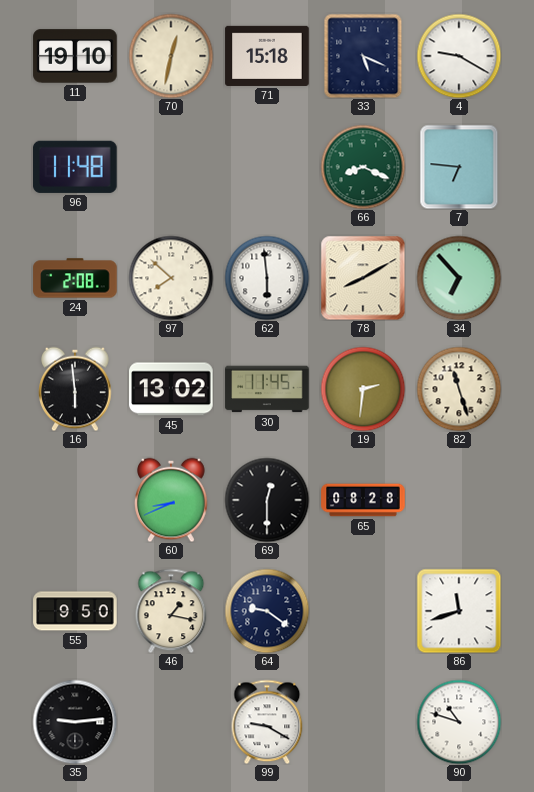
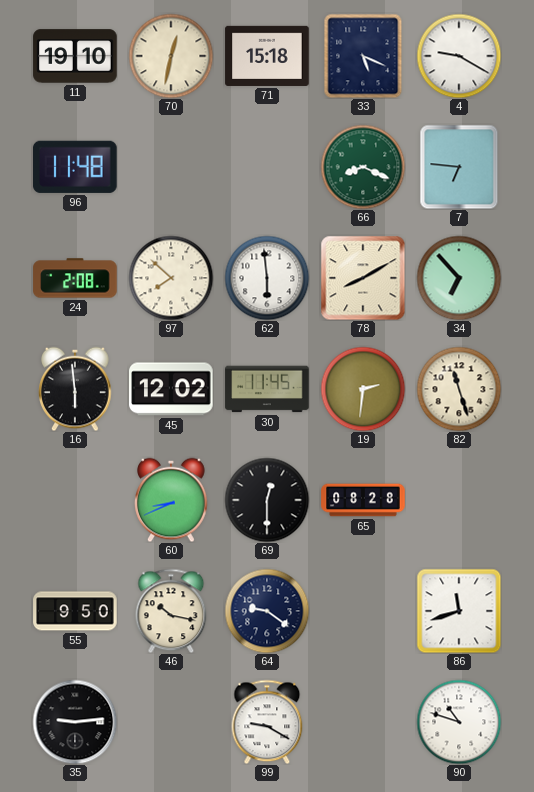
45: 13:02 -> 12:02
46: 1:17 -> 10:17
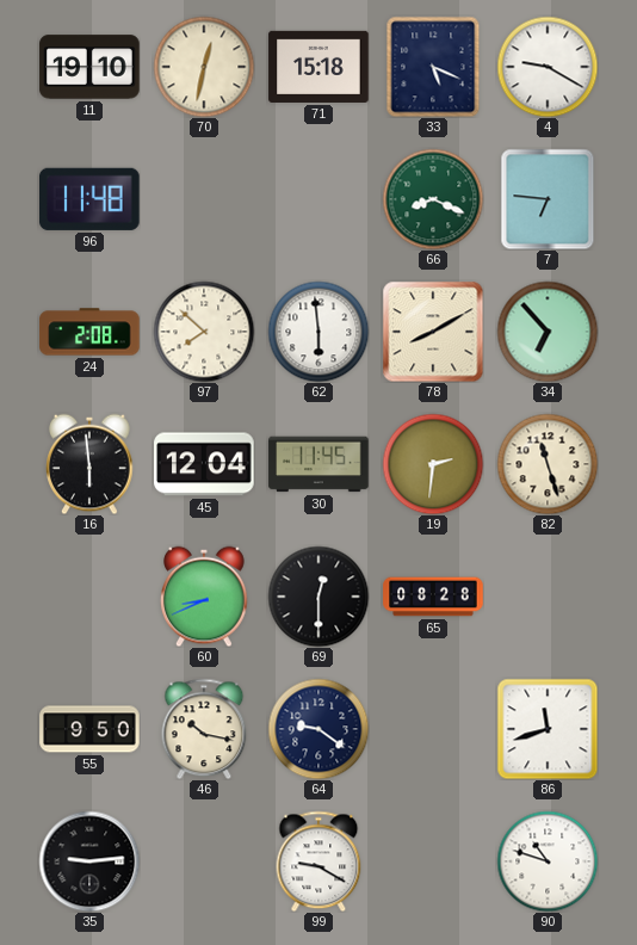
45: 12:02 -> 12:04
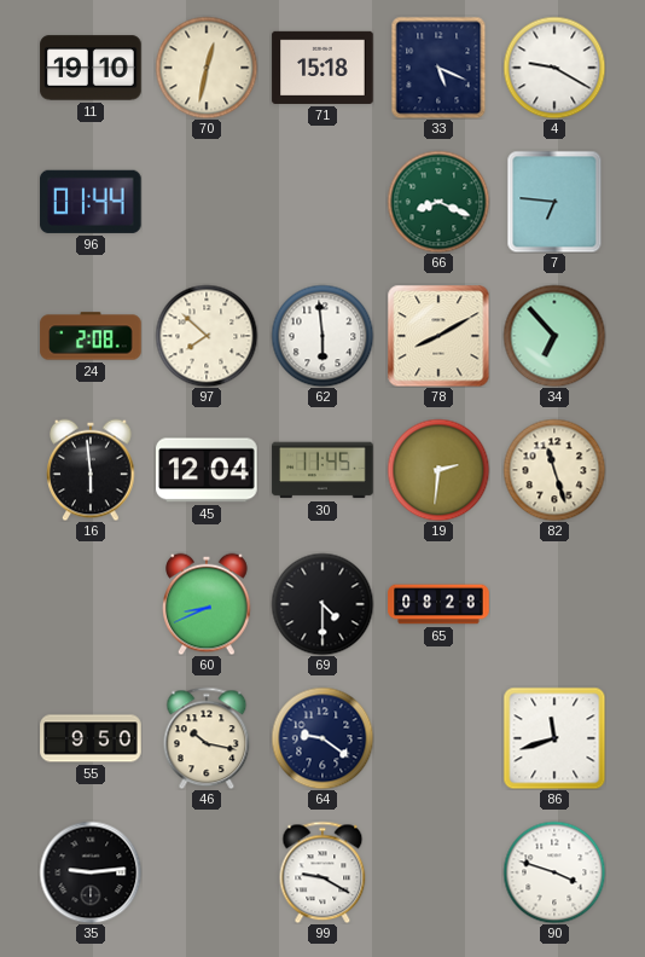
96: 11:48 -> 01:44
69: 12:30 -> 4:30
90: 10:48 -> 3:48
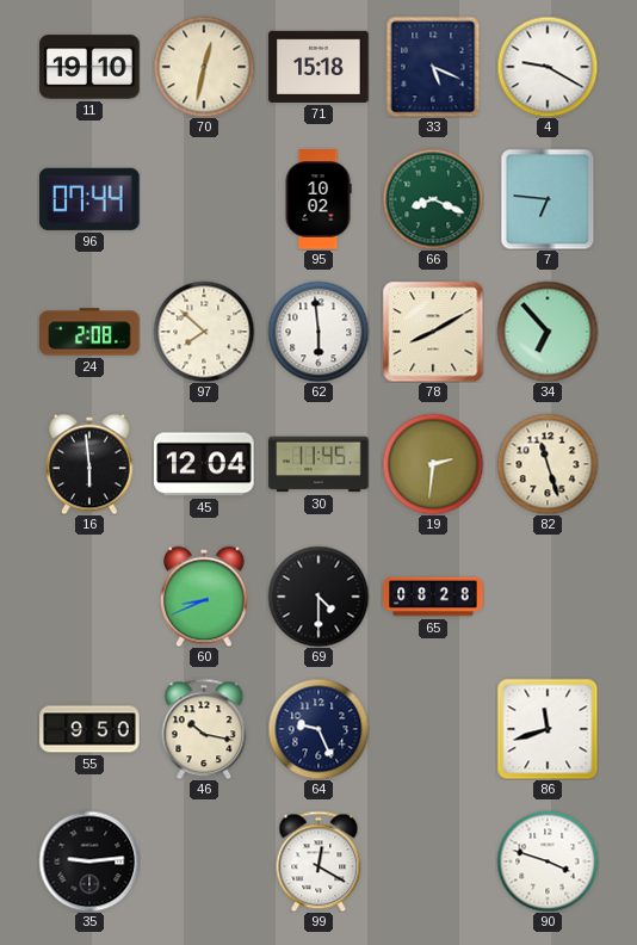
96: 01:44 -> 07:44
95: none -> 10:02
64: 9:21 -> 9:26
99: 9:20 -> 12:20
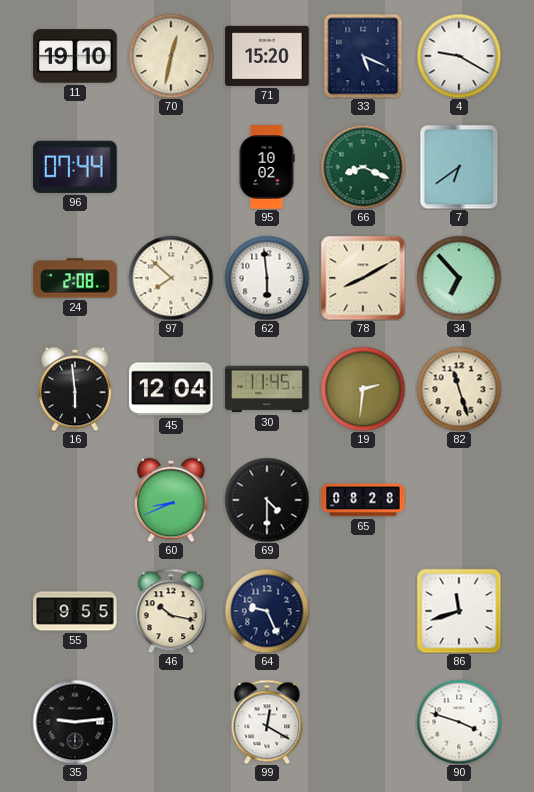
71: 15:18 -> 15:20
7: 6:46 -> 6:39
55: 9:50 -> 9:55
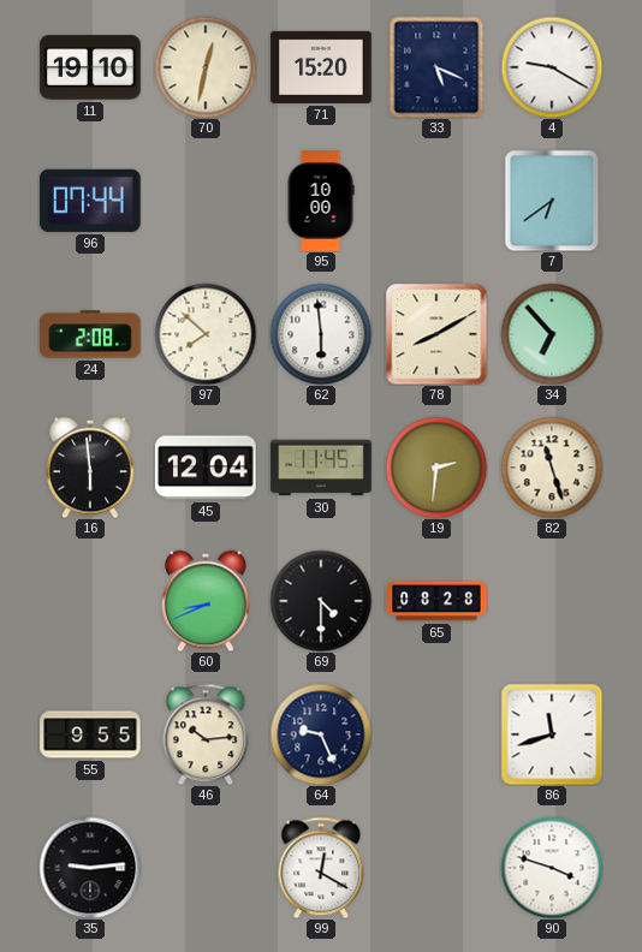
95: 10:02 -> 10:00
66: 8:19 -> none
46: 10:17 -> 10:14
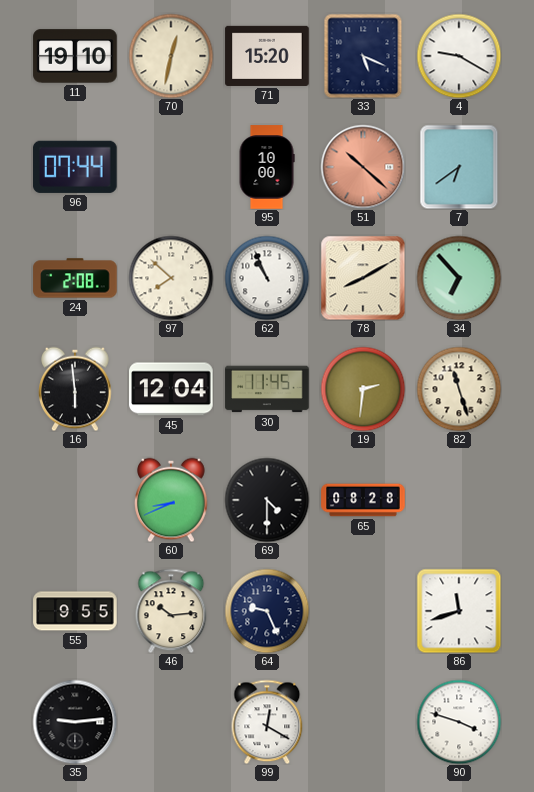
51: none -> 10:22
62: 5:59 -> 10:56
